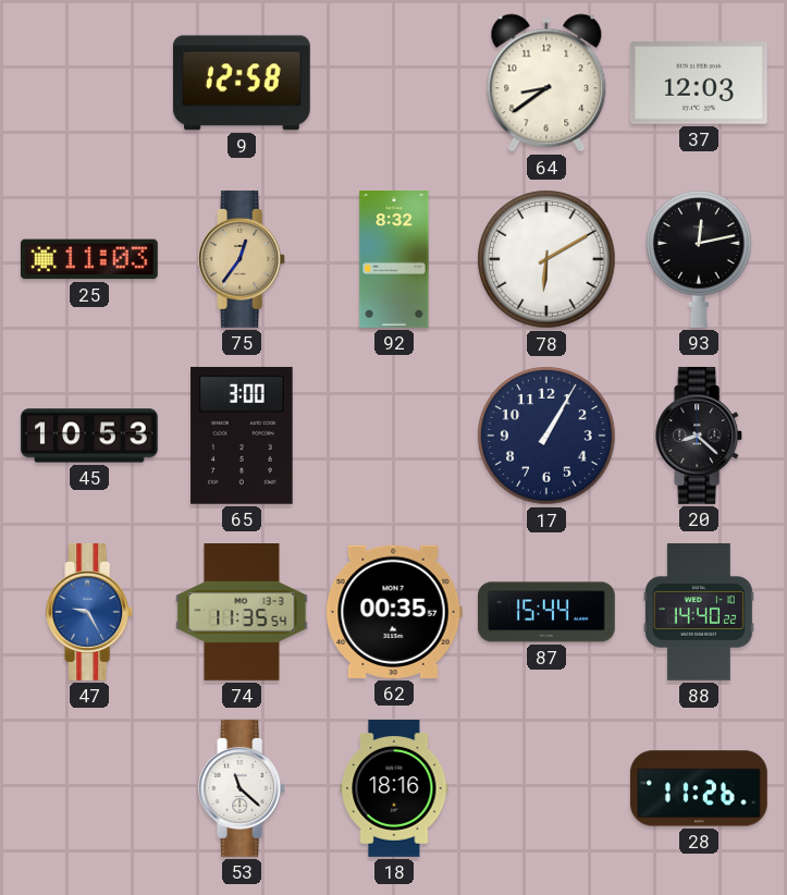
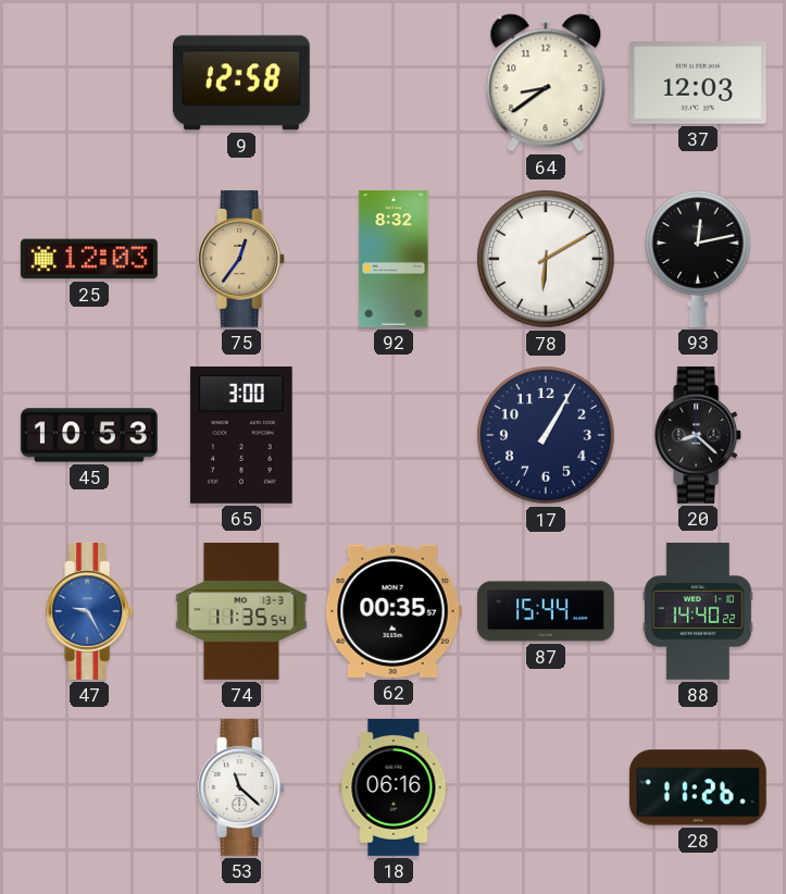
25: 11:03 -> 12:03
18: 18:16 -> 06:16
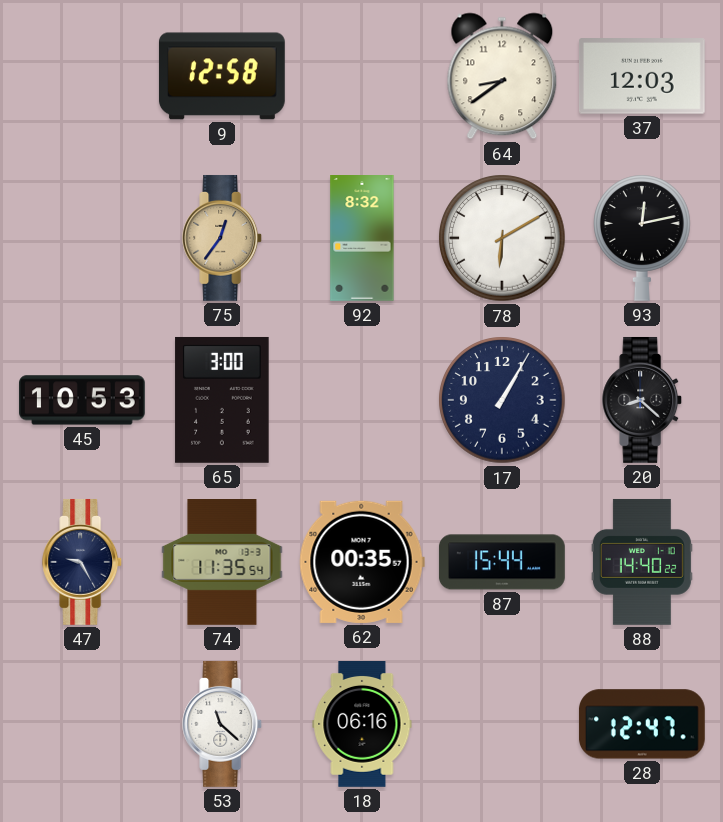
25: 12:03 -> none
47 dial: blue -> navy
28: 11:26 -> 12:47
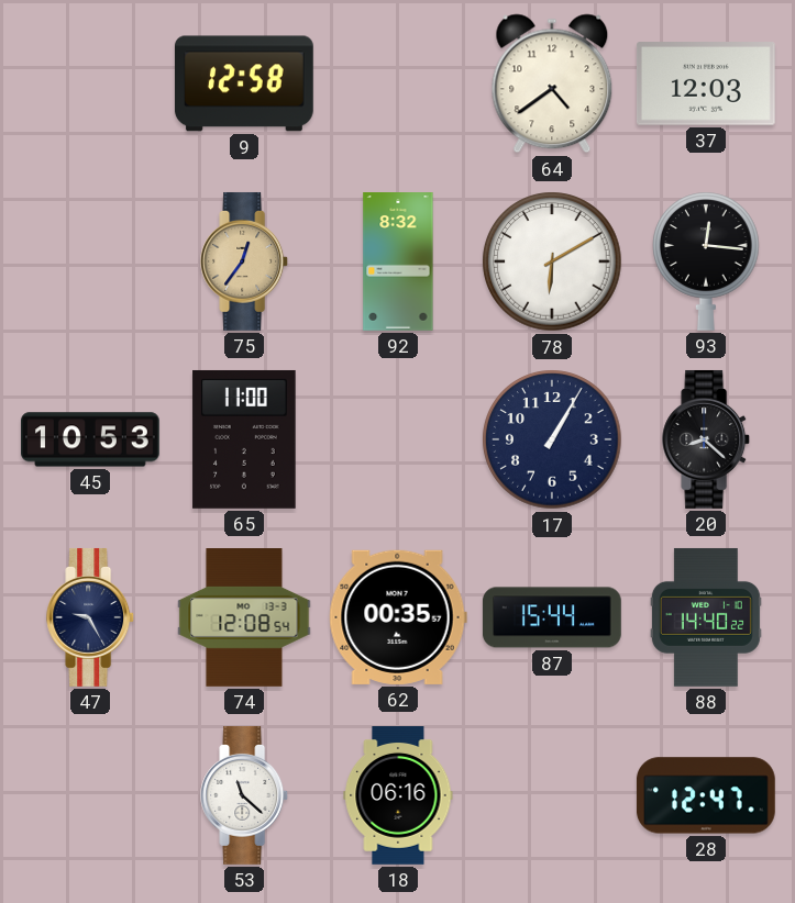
64: 8:39 -> 4:39
93: 12:13 -> 12:16
65: 3:00 -> 11:00
74: 11:35 -> 12:08
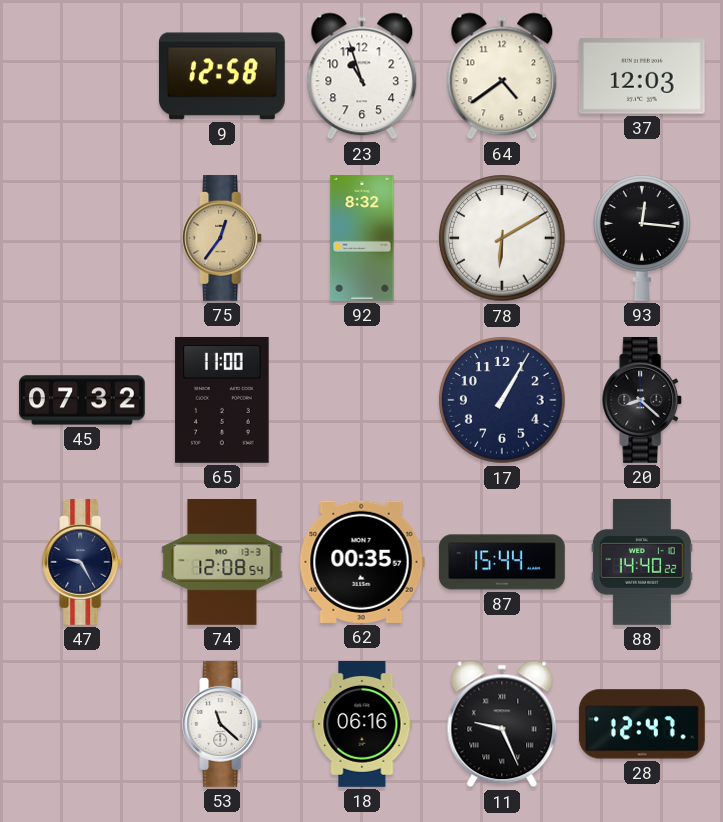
23: none -> 10:57
45: 10:53 -> 07:32
11: none -> 9:26
